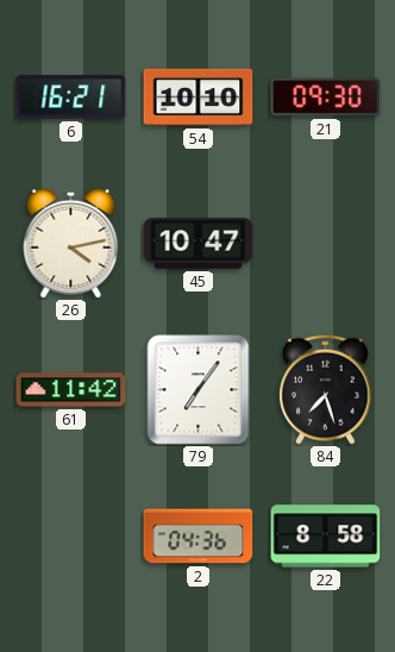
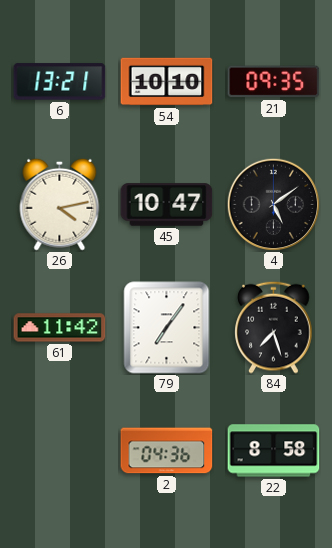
6: 16:21 -> 13:21
21: 09:30 -> 09:35
4: none -> 5:09
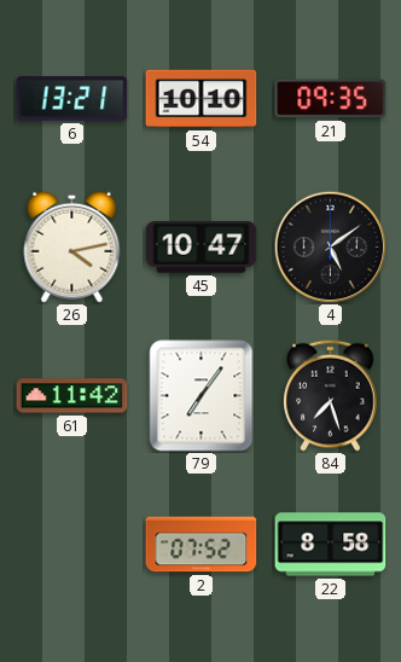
2: 04:36 -> 07:52
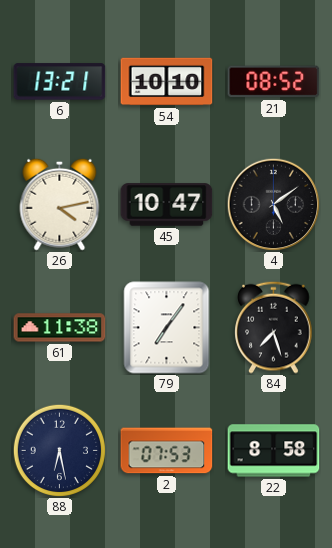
21: 09:35 -> 08:52
61: 11:42 -> 11:38
88: none -> 6:28
2: 07:52 -> 07:53
